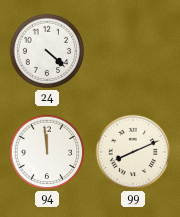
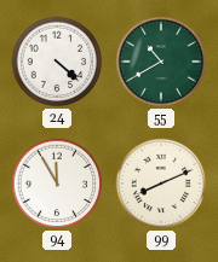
55: none -> 10:40
94: 11:59 -> 11:55
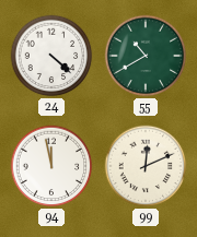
94: 11:55 -> 11:58
99: 8:11 -> 12:11
